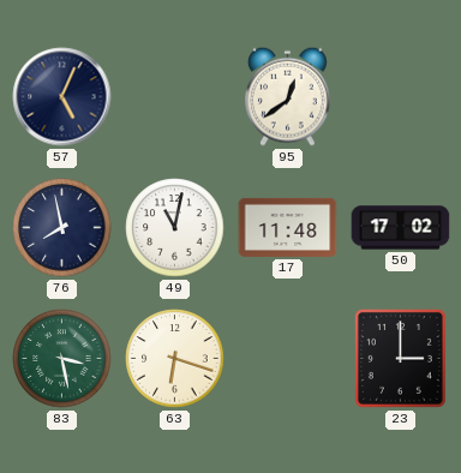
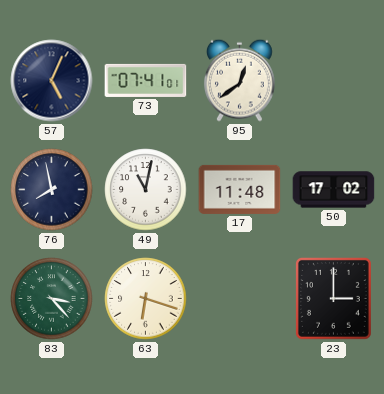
73: none -> 07:41
83: 3:28 -> 3:23
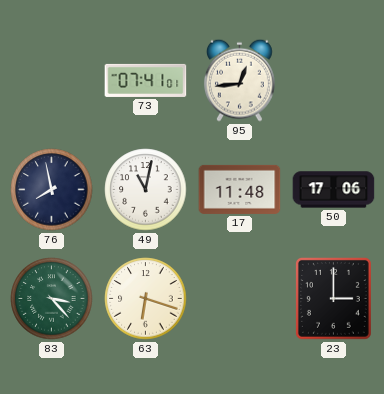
57: 5:04 -> none
95: 12:39 -> 12:44
50: 17:02 -> 17:06
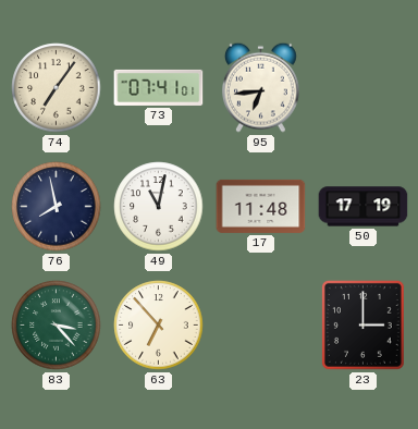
74: none -> 7:06
95: 12:44 -> 6:44
50: 17:06 -> 17:19
63: 6:18 -> 6:53
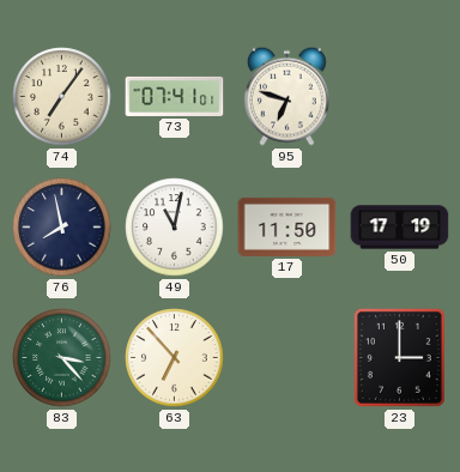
95: 6:44 -> 6:48
17: 11:48 -> 11:50
